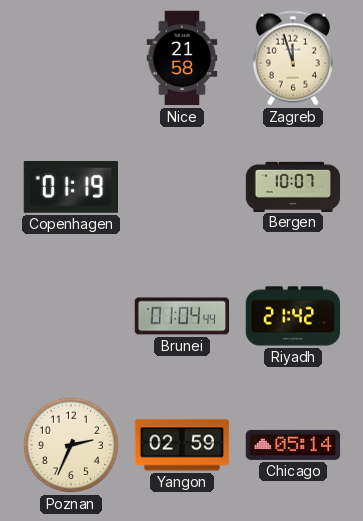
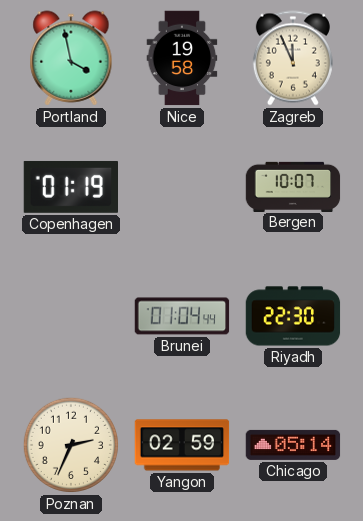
Portland: none -> 3:58
Nice: 21:58 -> 19:58
Zagreb: 11:57 -> 11:56
Riyadh: 21:42 -> 22:30
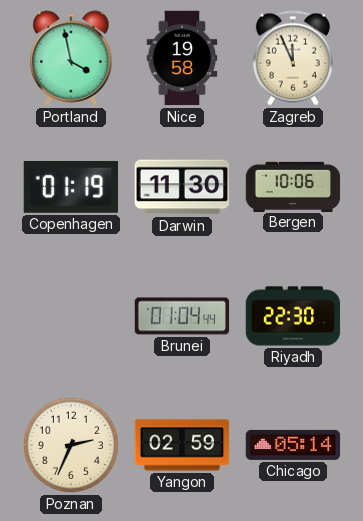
Darwin: none -> 11:30
Bergen: 10:07 -> 10:06
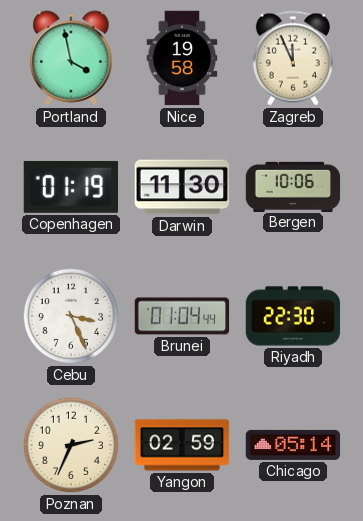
Cebu: none -> 3:26
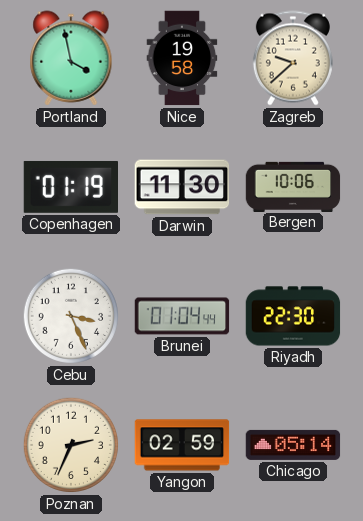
Zagreb: 11:56 -> 9:38
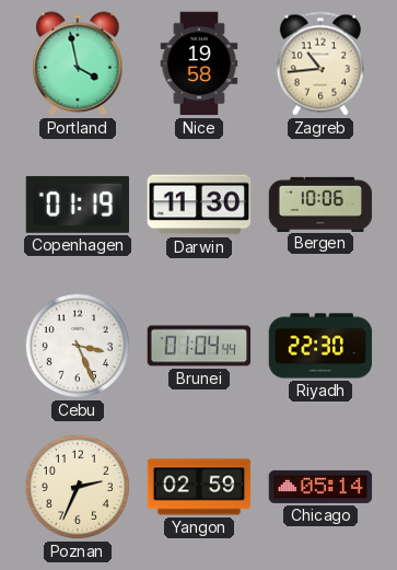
Zagreb: 9:38 -> 10:44
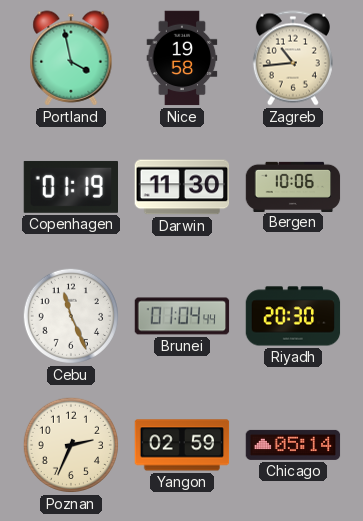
Cebu: 3:26 -> 11:26
Riyadh: 22:30 -> 20:30
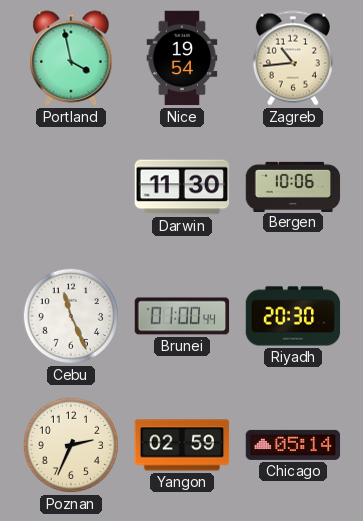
Nice: 19:58 -> 19:54
Copenhagen: 01:19 -> none
Brunei: 01:04 -> 01:00
